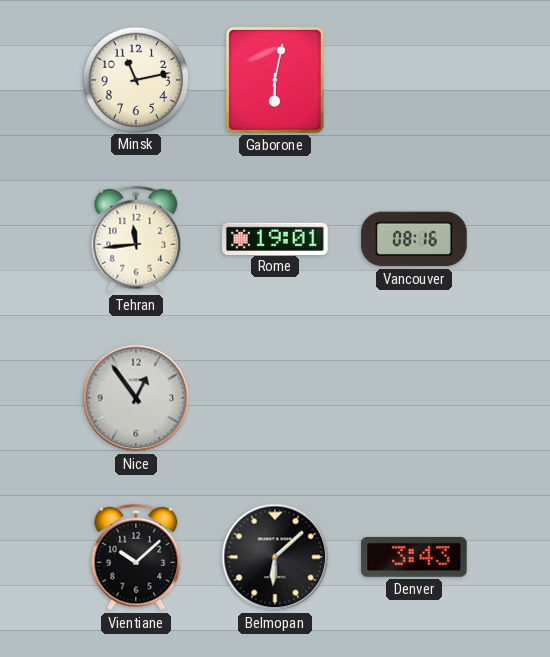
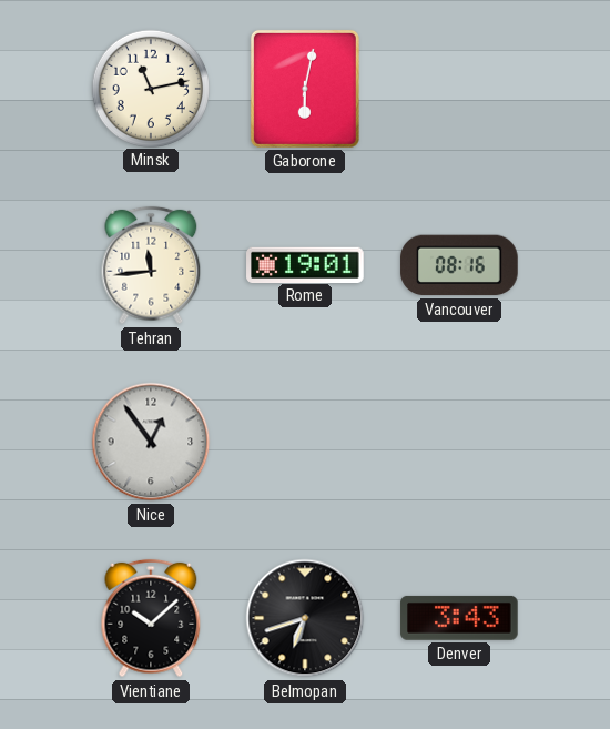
Belmopan: 6:08 -> 6:42
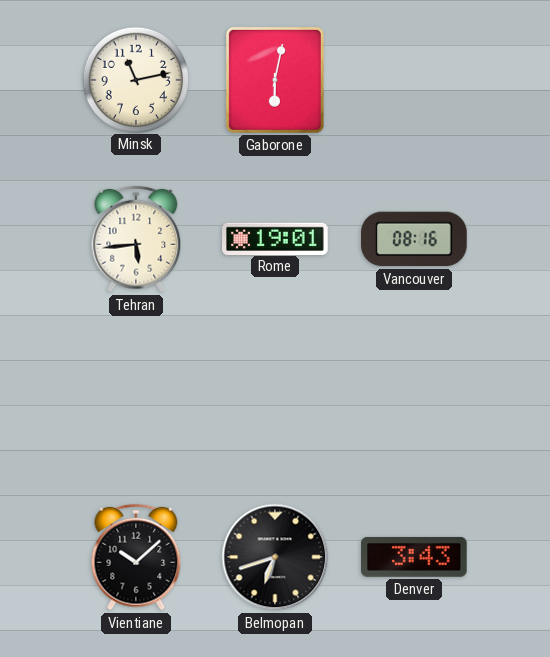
Tehran: 11:44 -> 5:44
Nice: 12:54 -> none
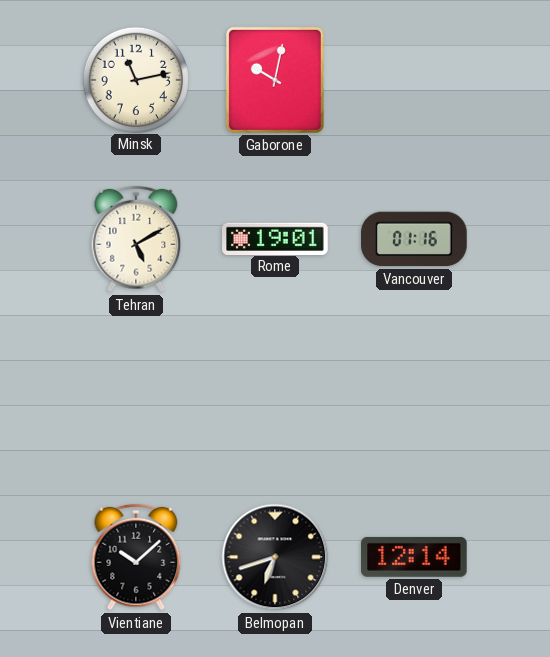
Gaborone: 6:02 -> 10:02
Tehran: 5:44 -> 5:10
Vancouver: 08:16 -> 01:16
Denver: 3:43 -> 12:14
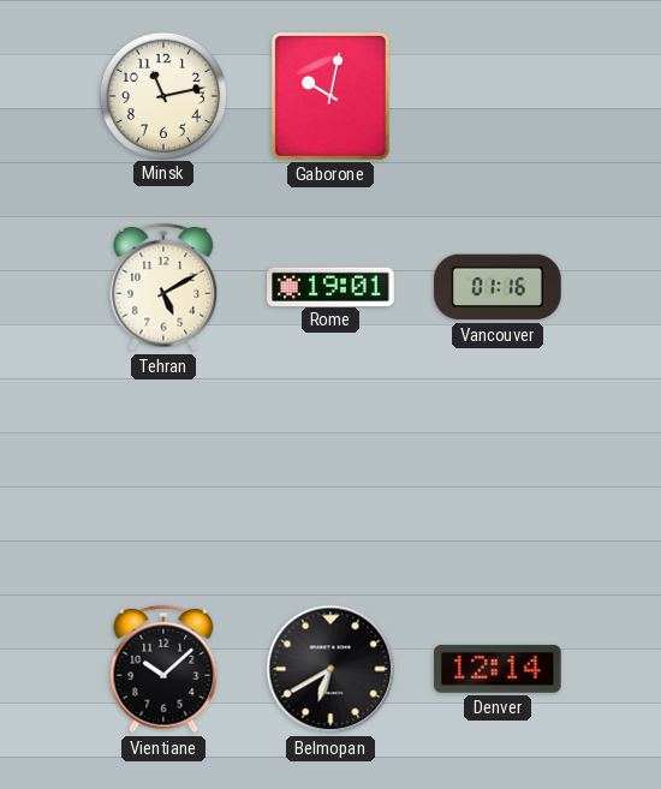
Belmopan: 6:42 -> 6:40
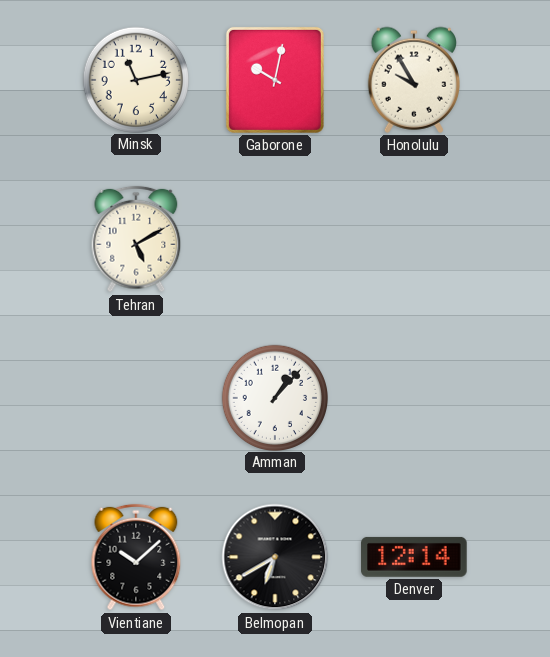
Honolulu: none -> 9:55
Rome: 19:01 -> none
Vancouver: 01:16 -> none
Amman: none -> 1:07
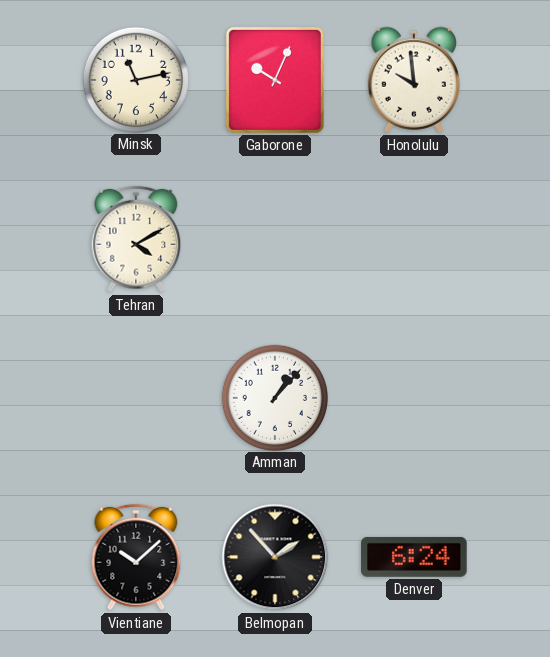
Gaborone: 10:02 -> 10:04
Honolulu: 9:55 -> 9:59
Tehran: 5:10 -> 4:10
Belmopan: 6:40 -> 1:53
Denver: 12:14 -> 6:24
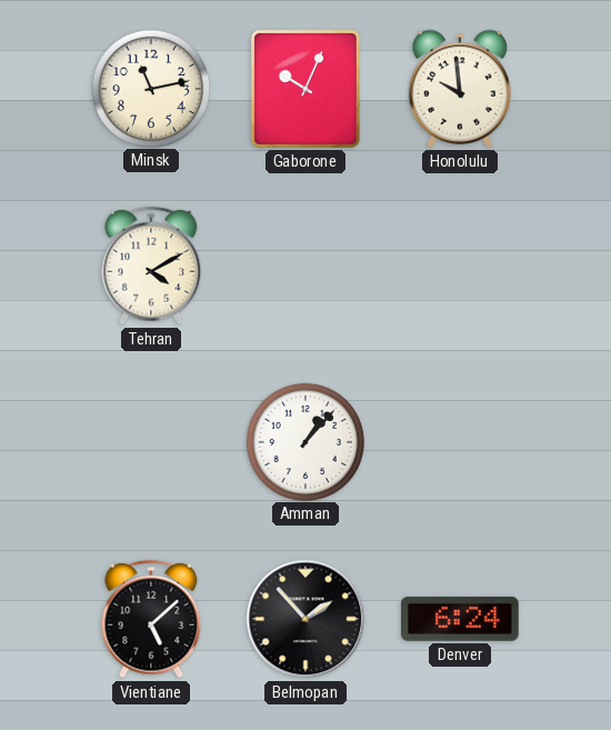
Vientiane: 10:08 -> 5:08
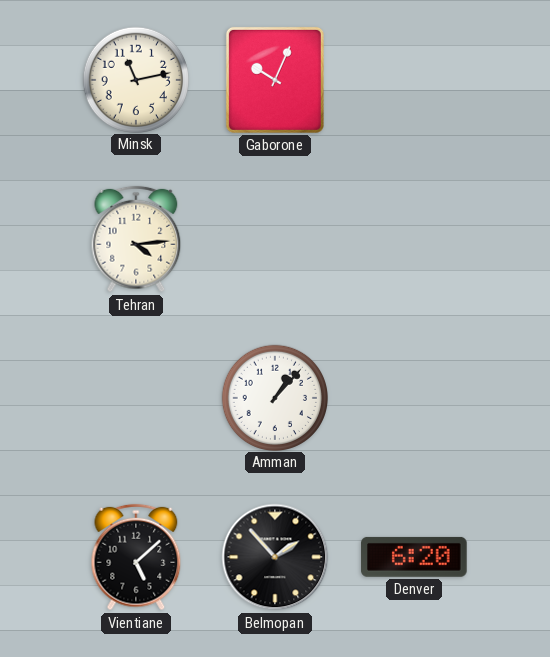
Honolulu: 9:59 -> none
Tehran: 4:10 -> 4:14
Denver: 6:24 -> 6:20
